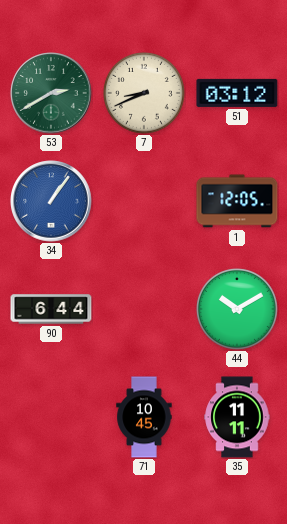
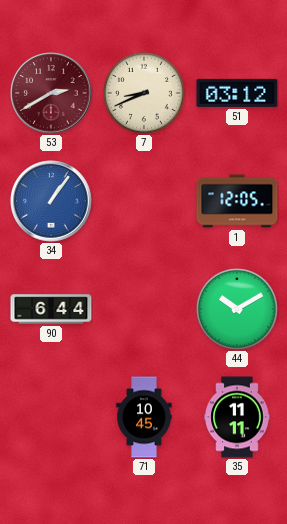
53 dial: green -> burgundy
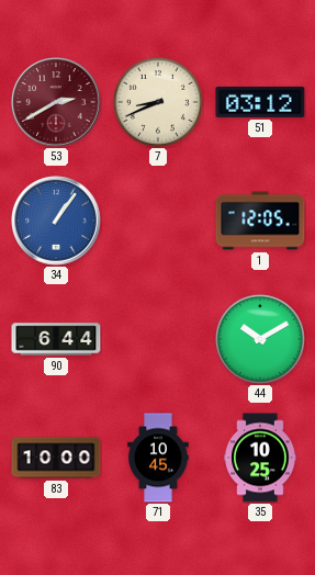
83: none -> 10:00
35: 11:11 -> 10:25
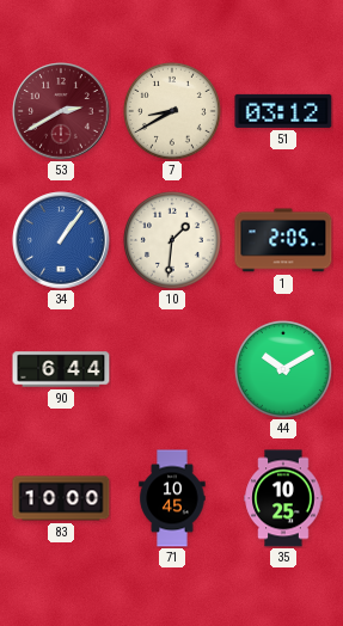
7: 8:41 -> 8:40
10: none -> 1:31
1: 12:05 -> 2:05
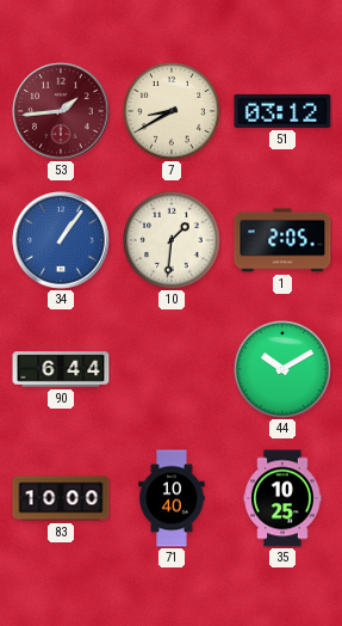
53: 2:40 -> 1:44
71: 10:45 -> 10:40
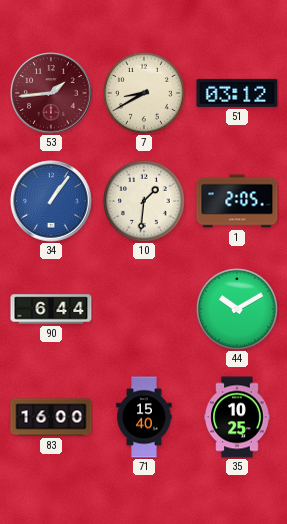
83: 10:00 -> 16:00
71: 10:40 -> 15:40
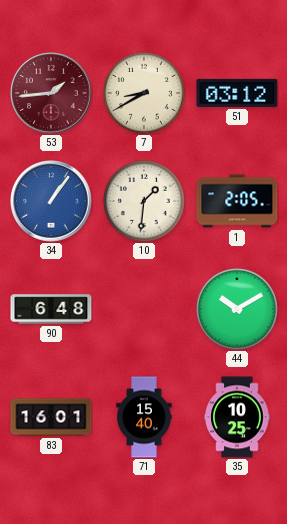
90: 6:44 -> 6:48
83: 16:00 -> 16:01
